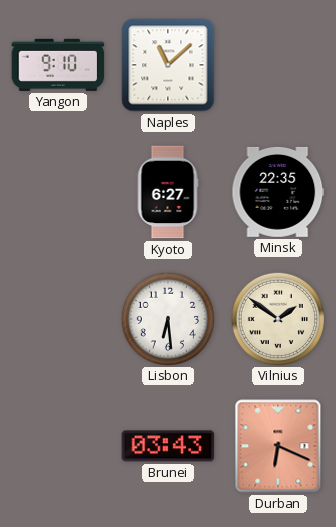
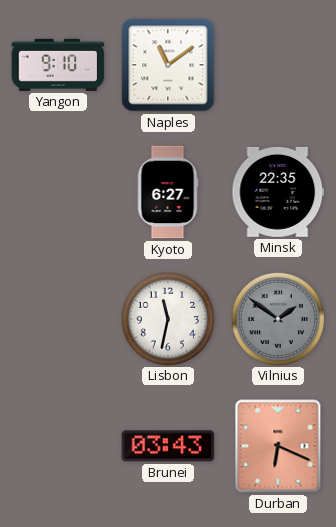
Naples: 11:08 -> 11:09
Lisbon: 6:29 -> 11:32
Vilnius dial: cream -> grey
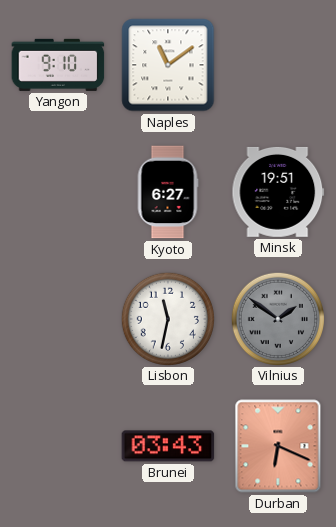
Minsk: 22:35 -> 19:51
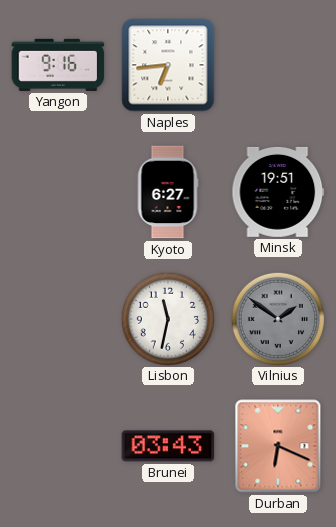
Yangon: 9:10 -> 9:16
Naples: 11:09 -> 6:44
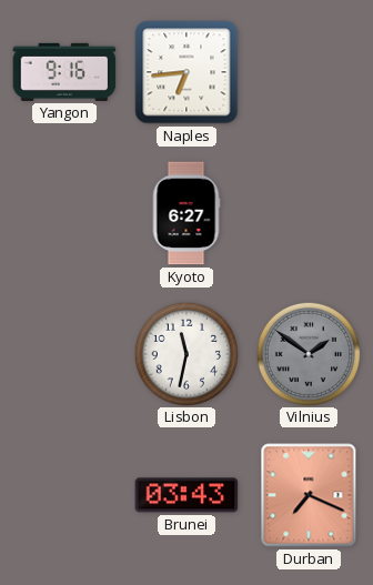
Minsk: 19:51 -> none
Durban: 6:19 -> 7:19
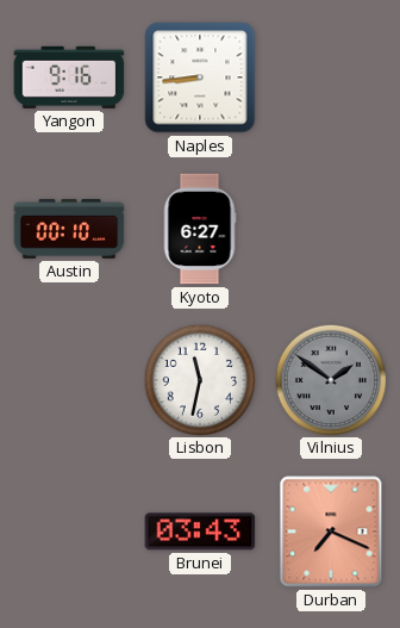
Naples: 6:44 -> 8:44
Austin: none -> 00:10
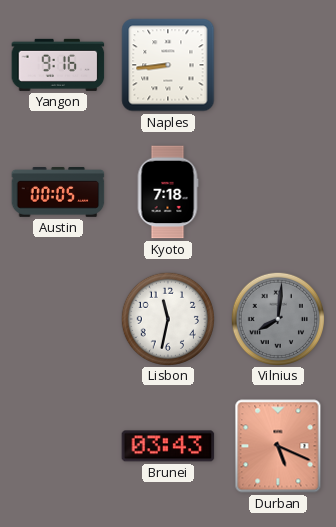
Austin: 00:10 -> 00:05
Kyoto: 6:27 -> 7:18
Vilnius: 1:51 -> 8:01
Durban: 7:19 -> 5:19
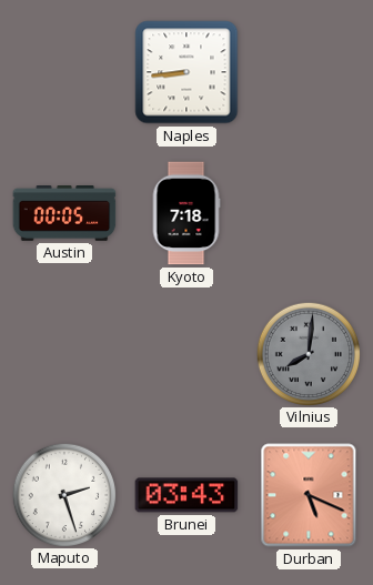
Yangon: 9:16 -> none
Lisbon: 11:32 -> none
Maputo: none -> 2:27
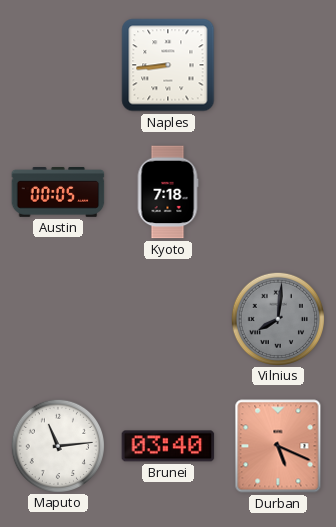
Maputo: 2:27 -> 11:14
Brunei: 03:43 -> 03:40
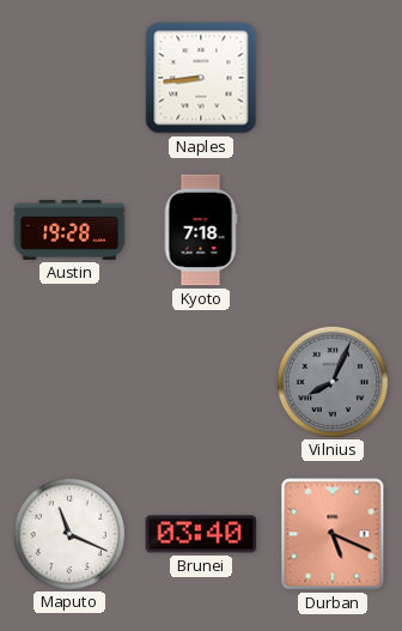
Austin: 00:05 -> 19:28
Vilnius: 8:01 -> 8:04
Maputo: 11:14 -> 11:19
